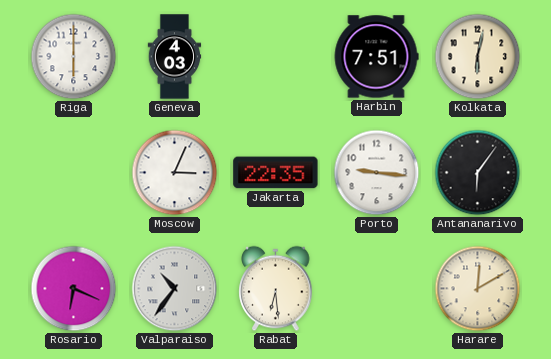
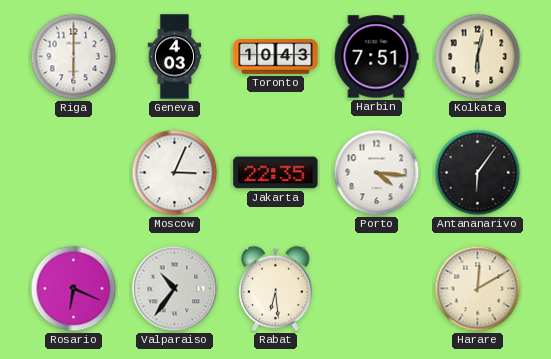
Toronto: none -> 10:43
Porto: 9:16 -> 4:16
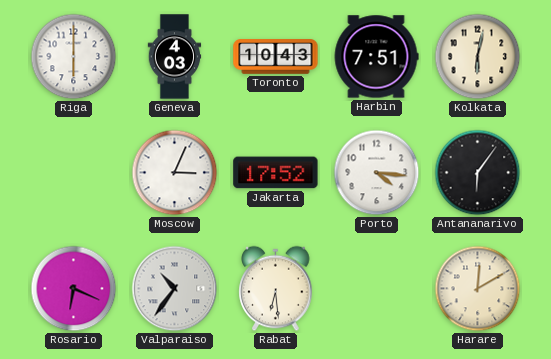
Jakarta: 22:35 -> 17:52
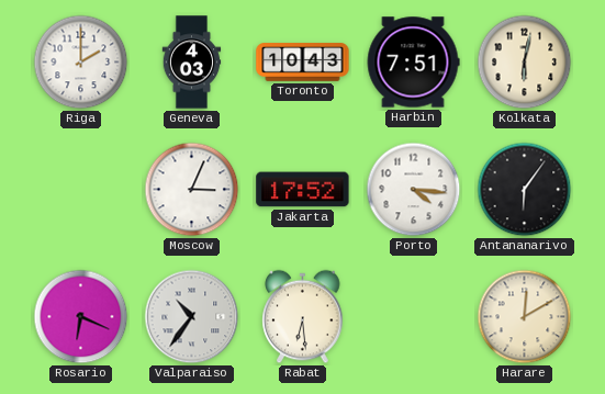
Riga: 6:00 -> 2:00
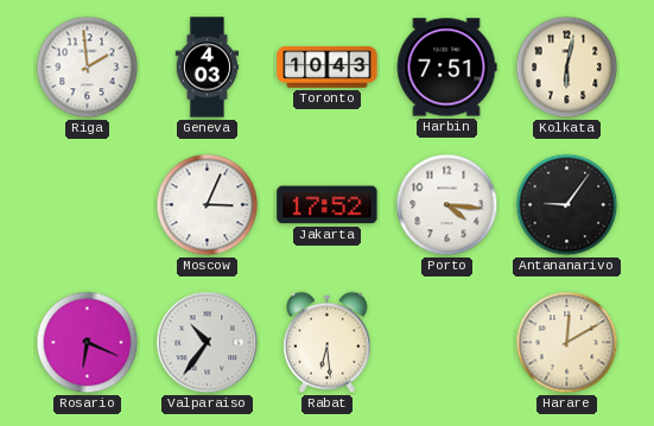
Riga: 2:00 -> 1:59
Antananarivo: 6:06 -> 9:06
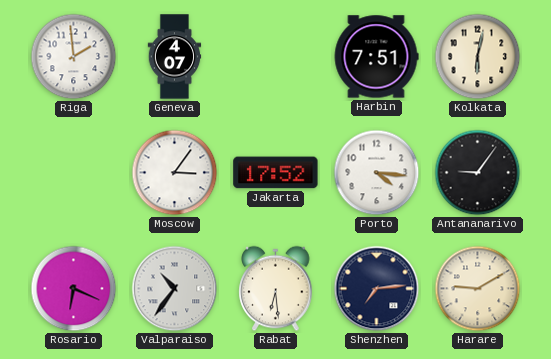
Geneva: 4:03 -> 4:07
Toronto: 10:43 -> none
Moscow: 3:04 -> 3:06
Shenzhen: none -> 7:14
Harare: 12:10 -> 9:10
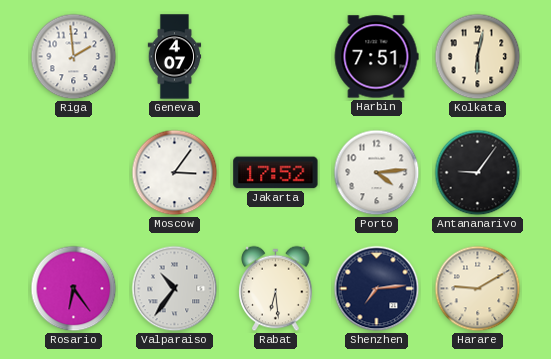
Porto: 4:16 -> 4:14
Rosario: 6:19 -> 6:24
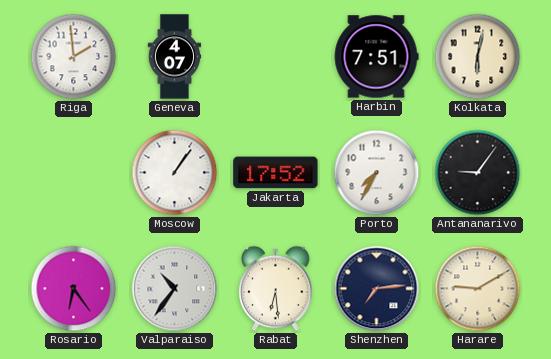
Moscow: 3:06 -> 1:06
Porto: 4:14 -> 7:35
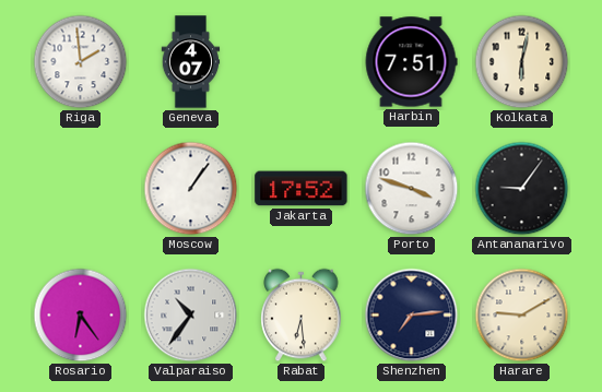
Porto: 7:35 -> 3:48
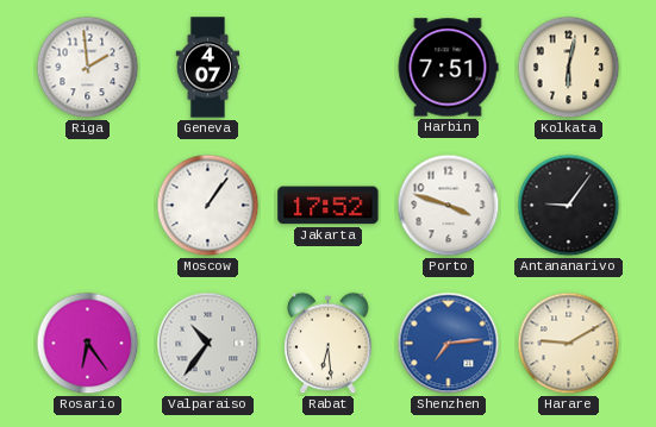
Shenzhen dial: navy -> blue
